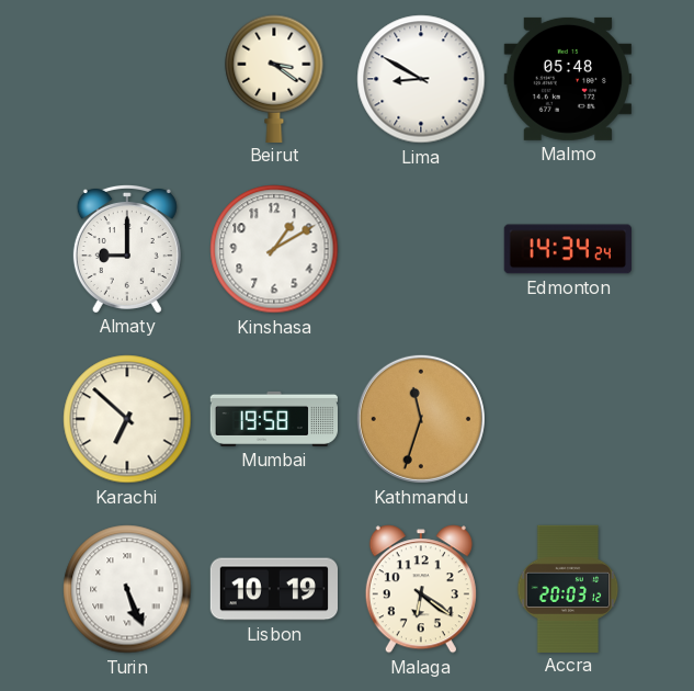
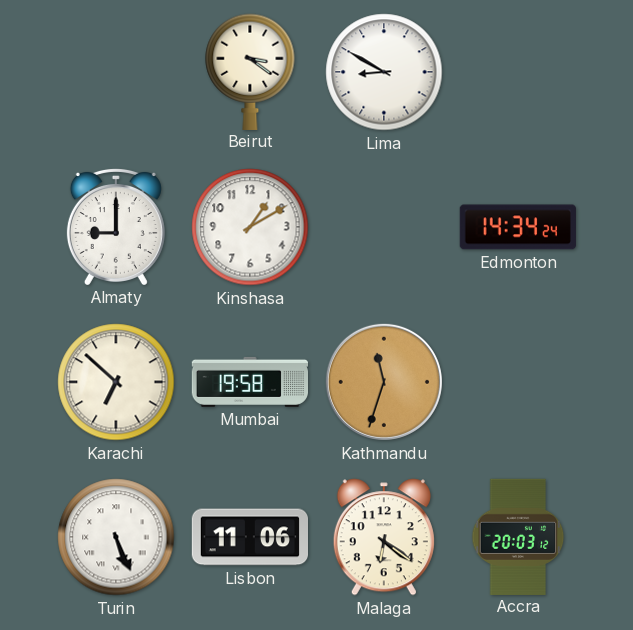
Malmo: 05:48 -> none
Lisbon: 10:19 -> 11:06
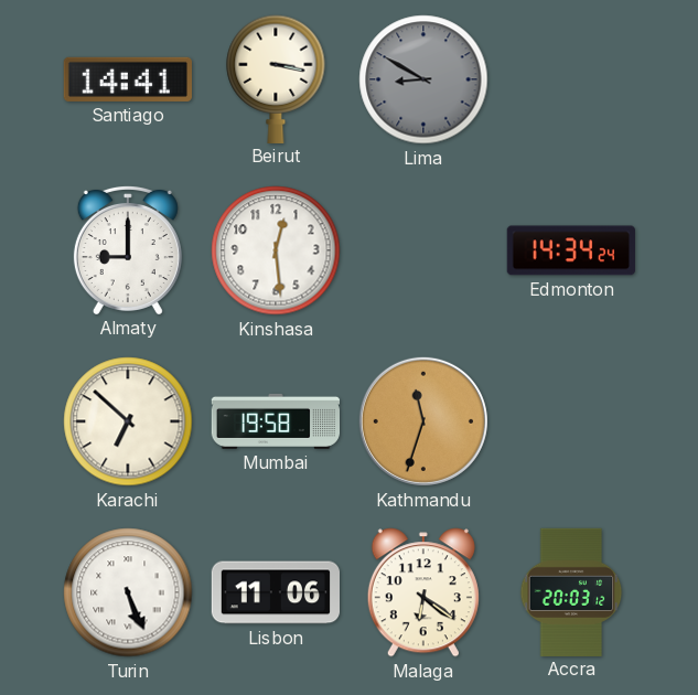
Santiago: none -> 14:41
Beirut: 3:21 -> 3:17
Lima dial: white -> grey
Kinshasa: 1:10 -> 12:29
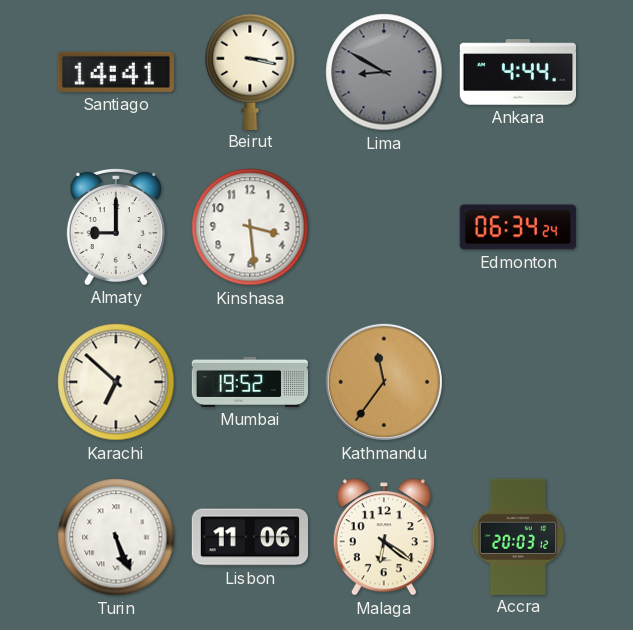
Ankara: none -> 4:44
Kinshasa: 12:29 -> 3:29
Edmonton: 14:34 -> 06:34
Mumbai: 19:58 -> 19:52
Kathmandu: 11:33 -> 11:36
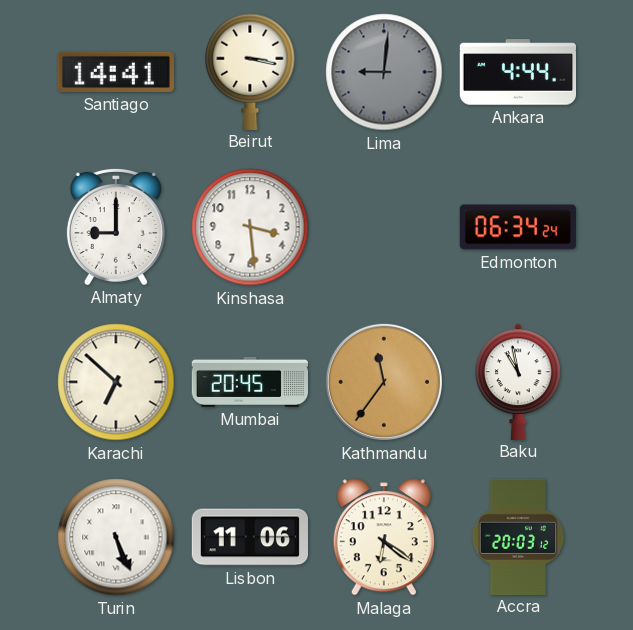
Lima: 8:50 -> 9:01
Mumbai: 19:52 -> 20:45
Baku: none -> 10:58
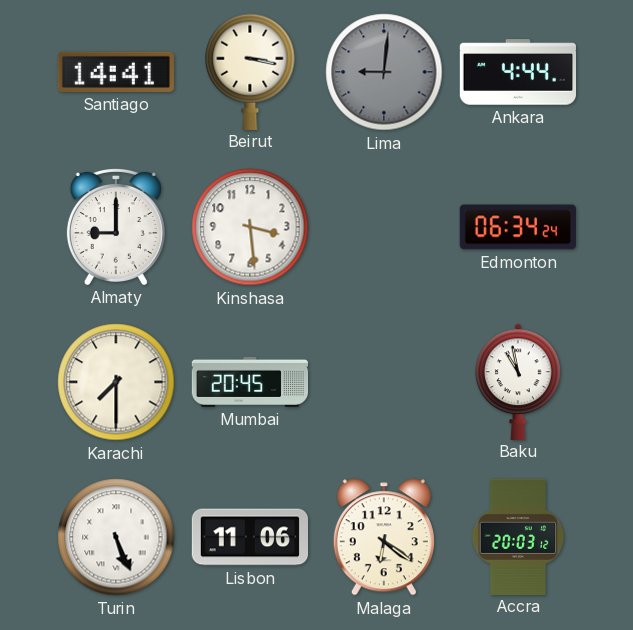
Karachi: 6:52 -> 7:30
Kathmandu: 11:36 -> none
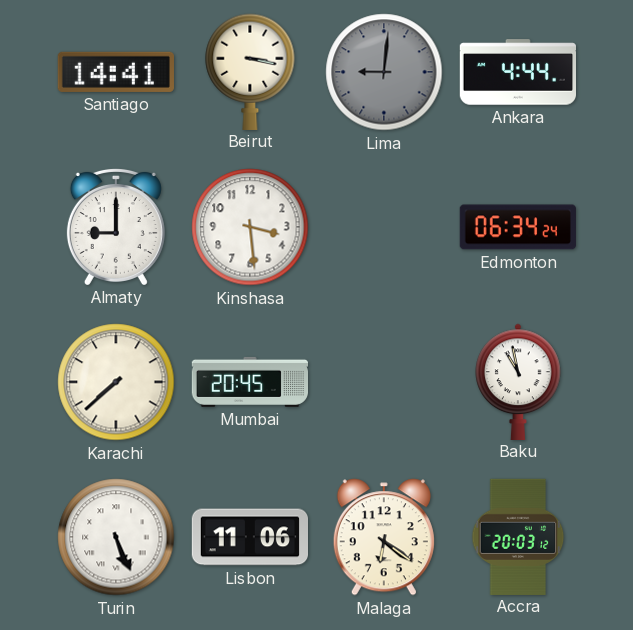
Karachi: 7:30 -> 7:38
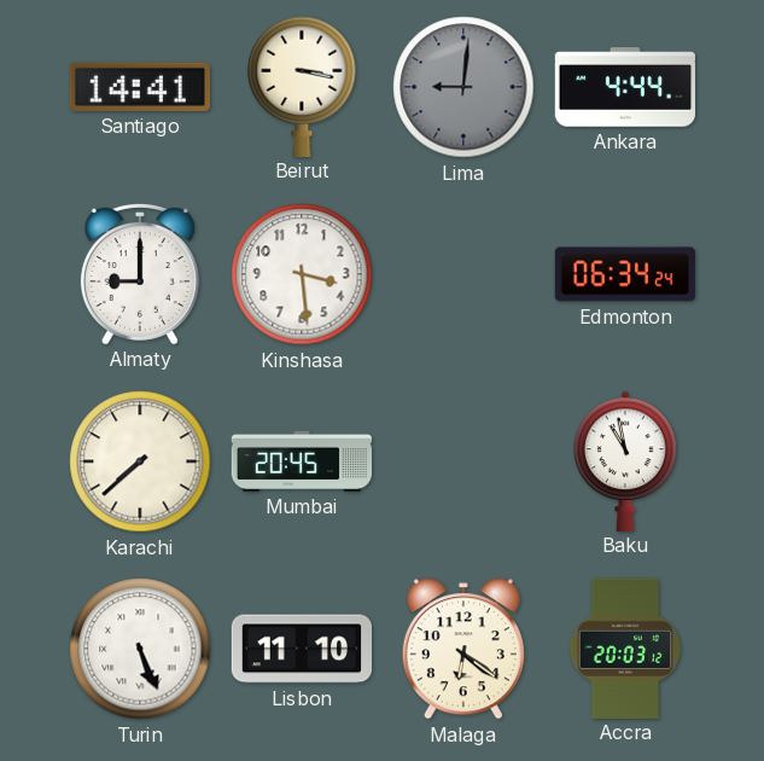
Lisbon: 11:06 -> 11:10
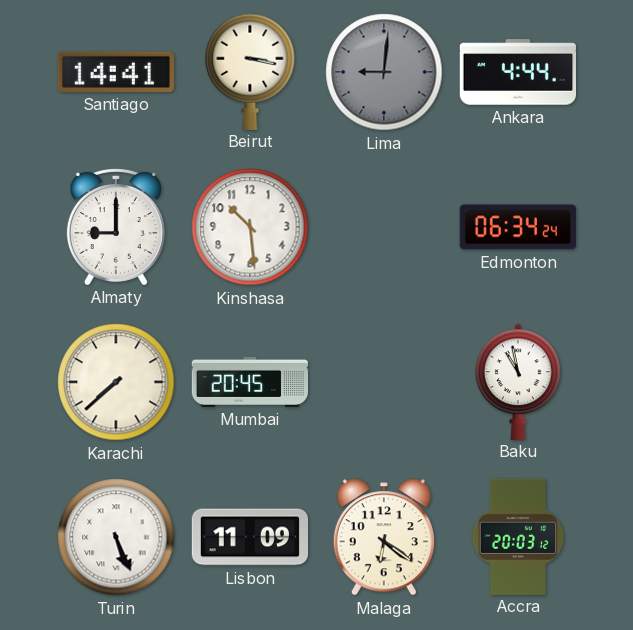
Kinshasa: 3:29 -> 10:29
Lisbon: 11:10 -> 11:09
